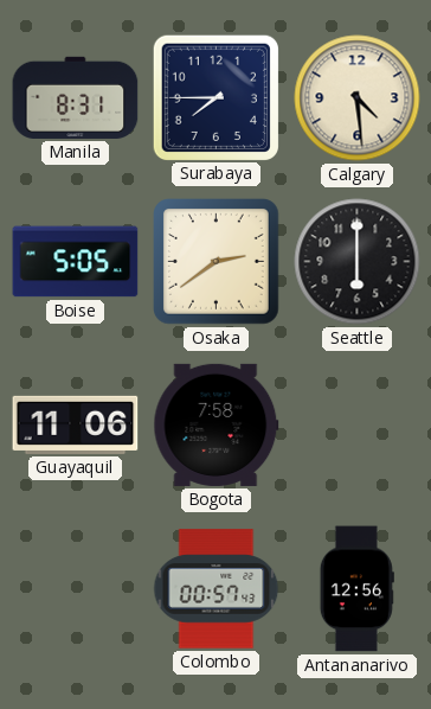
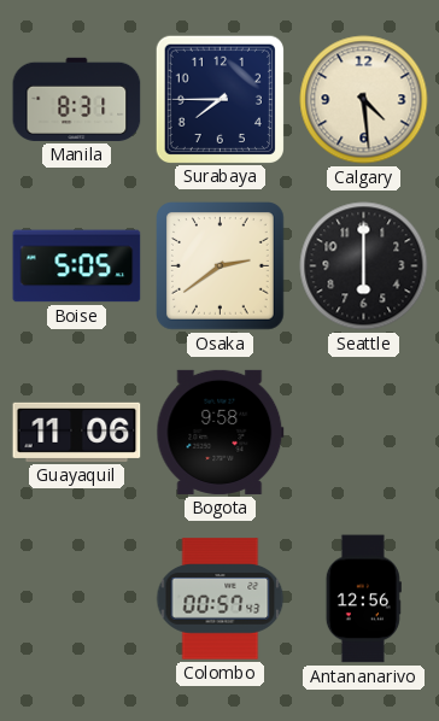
Bogota: 7:58 -> 9:58
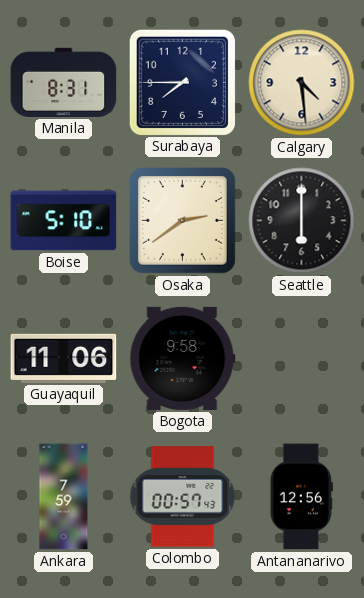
Boise: 5:05 -> 5:10
Ankara: none -> 7:59
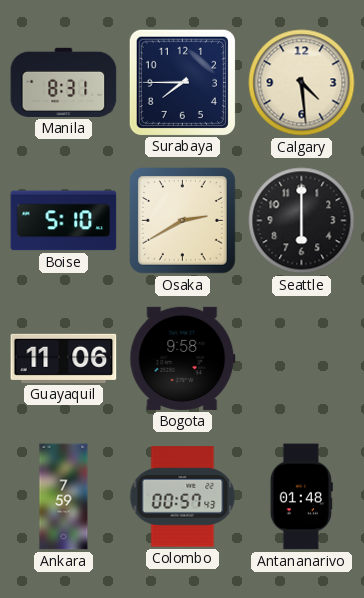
Osaka: 2:39 -> 2:40
Antananarivo: 12:56 -> 01:48
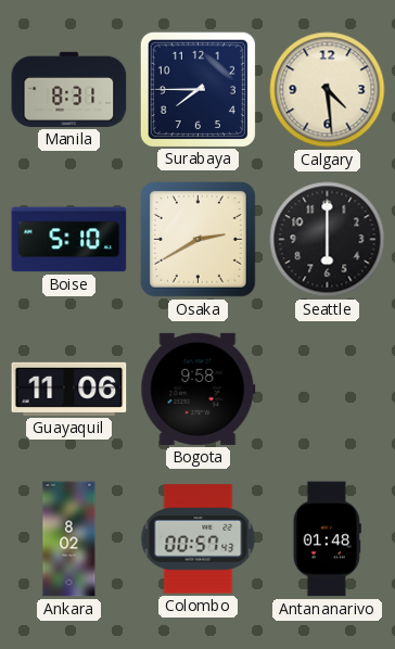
Ankara: 7:59 -> 8:02
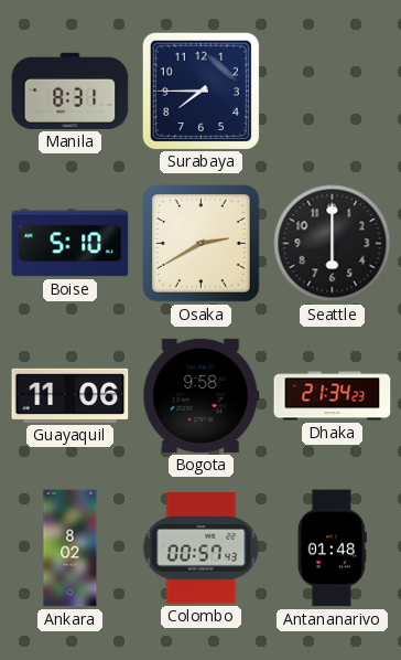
Calgary: 4:29 -> none
Dhaka: none -> 21:34
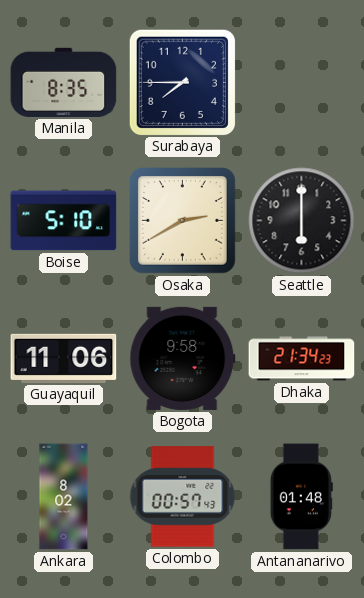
Manila: 8:31 -> 8:35
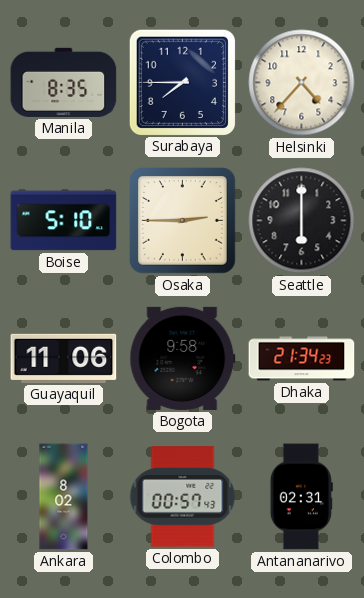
Helsinki: none -> 4:37
Osaka: 2:40 -> 2:45
Antananarivo: 01:48 -> 02:31
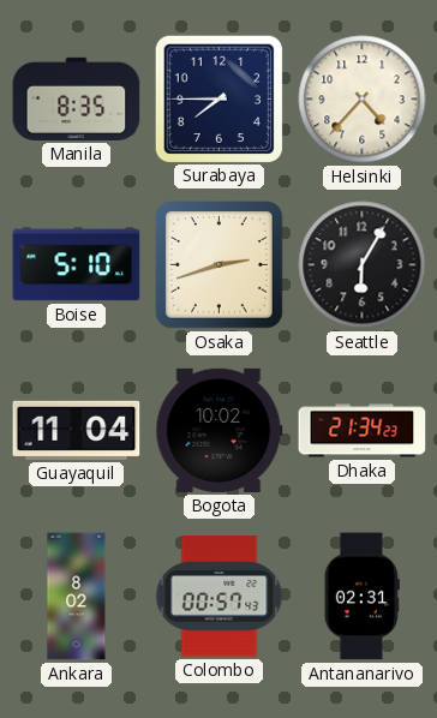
Osaka: 2:45 -> 2:42
Seattle: 6:00 -> 6:05
Guayaquil: 11:06 -> 11:04
Bogota: 9:58 -> 10:02
